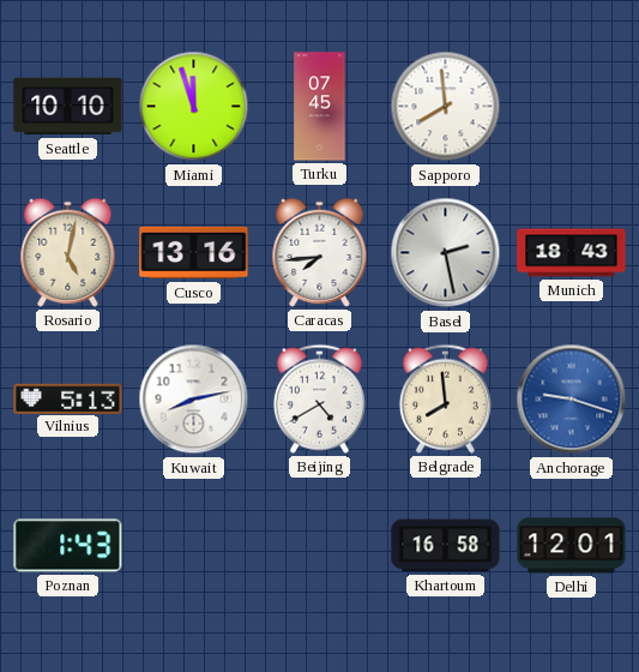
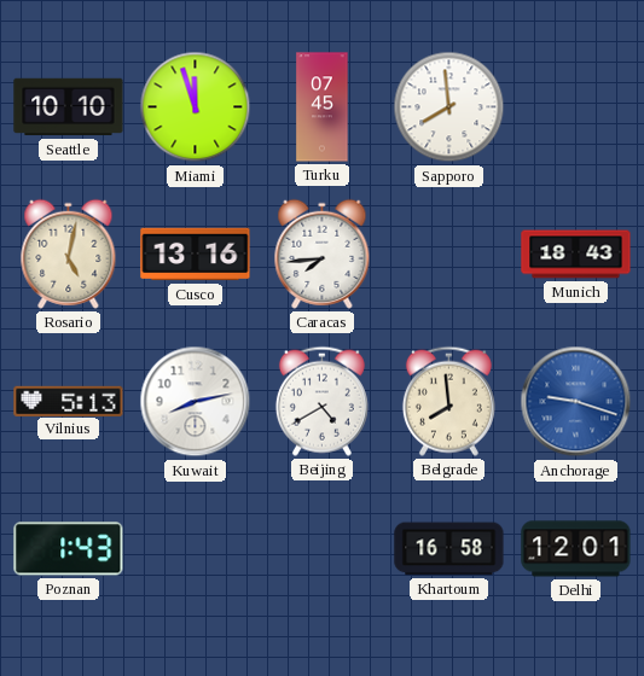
Basel: 2:28 -> none
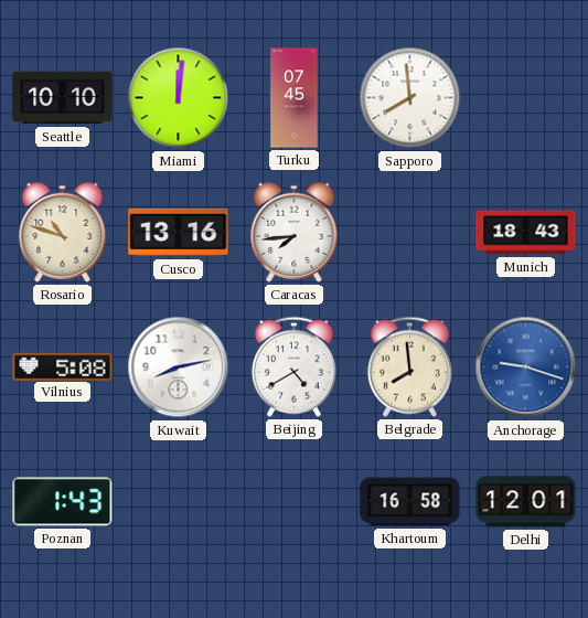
Miami: 11:57 -> 12:01
Rosario: 5:02 -> 10:48
Vilnius: 5:13 -> 5:08
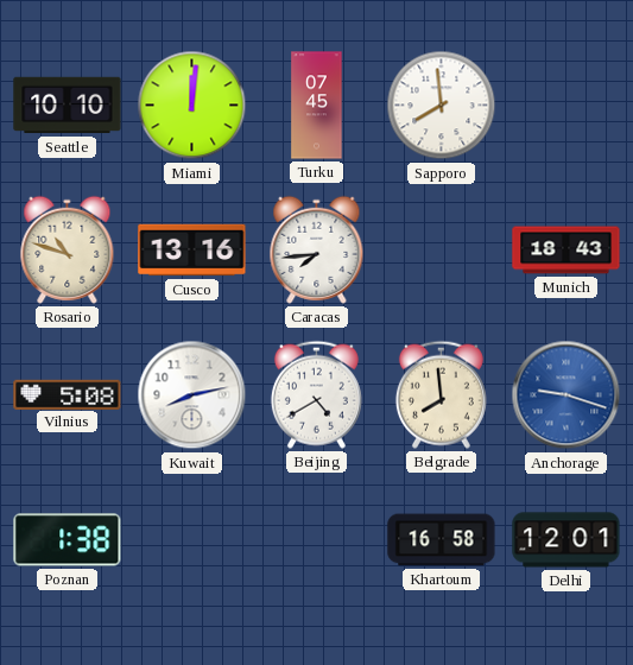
Poznan: 1:43 -> 1:38
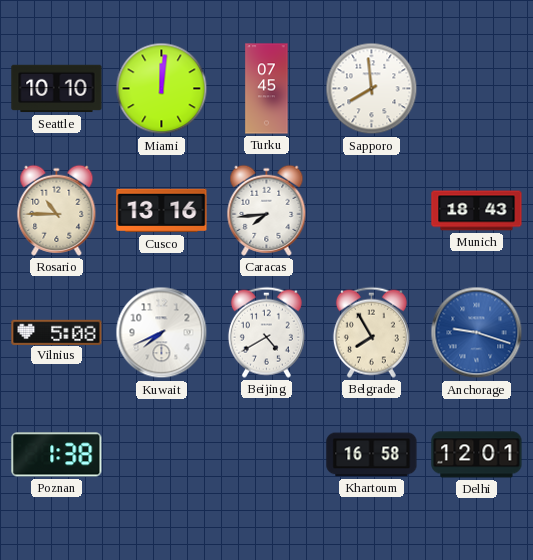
Rosario: 10:48 -> 10:45
Kuwait: 8:13 -> 7:41
Belgrade: 7:59 -> 7:55
